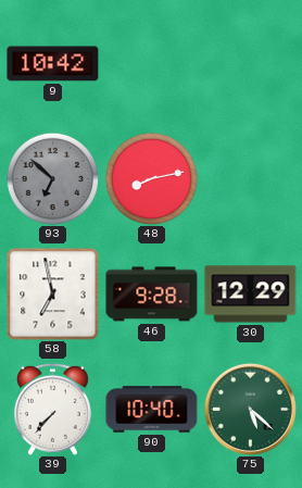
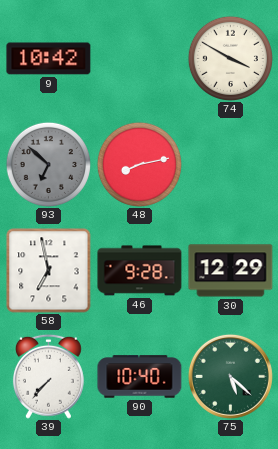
74: none -> 3:50
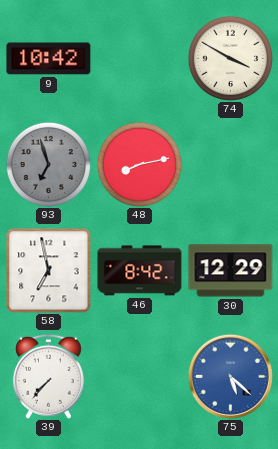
93: 6:52 -> 6:57
46: 9:28 -> 8:42
90: 10:40 -> none
75 dial: green -> blue
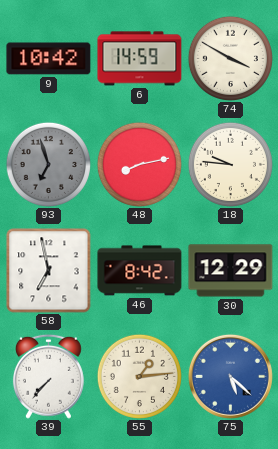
6: none -> 14:59
18: none -> 9:46
55: none -> 1:14
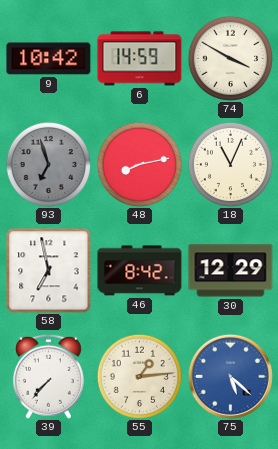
18: 9:46 -> 11:04
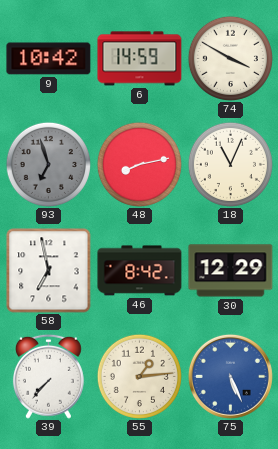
75: 5:22 -> 5:26
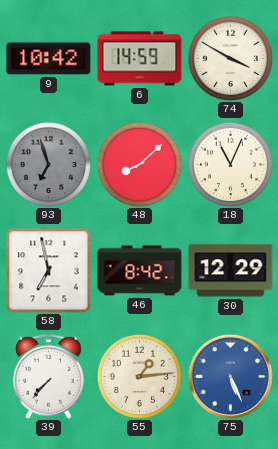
48: 8:13 -> 8:08
